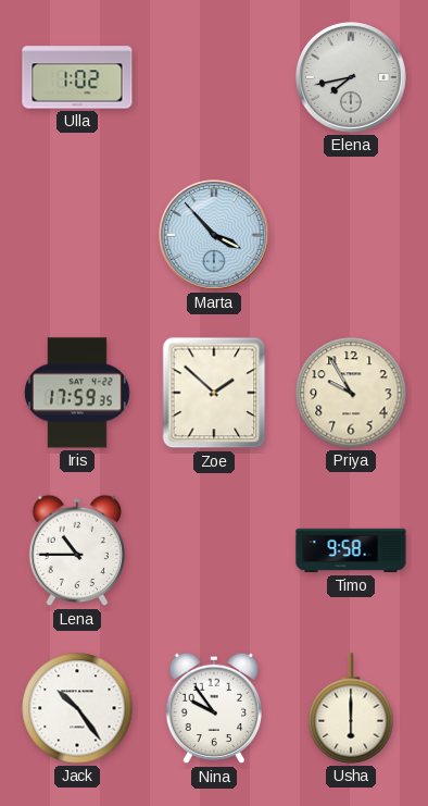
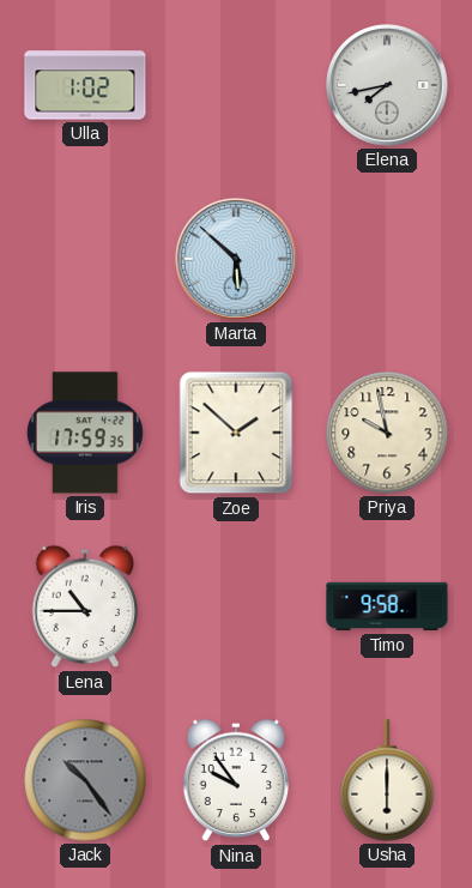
Marta: 3:53 -> 5:52
Priya: 9:55 -> 9:58
Jack dial: white -> grey
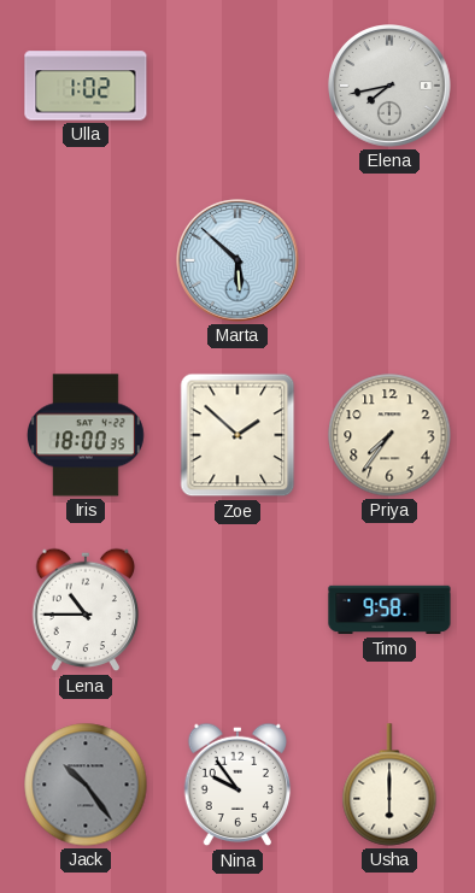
Iris: 17:59 -> 18:00
Priya: 9:58 -> 7:36
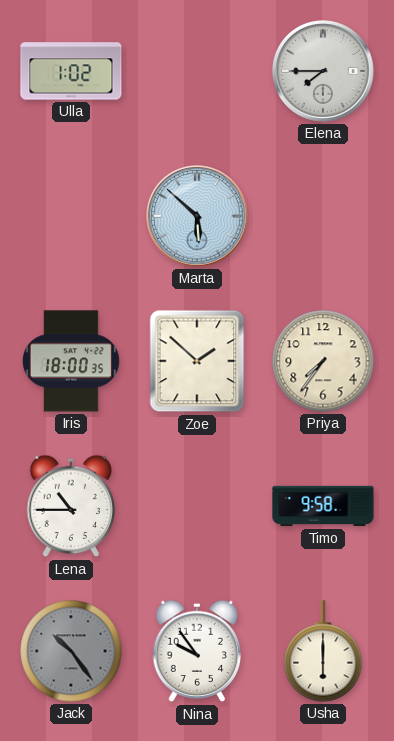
Elena: 7:43 -> 7:45
